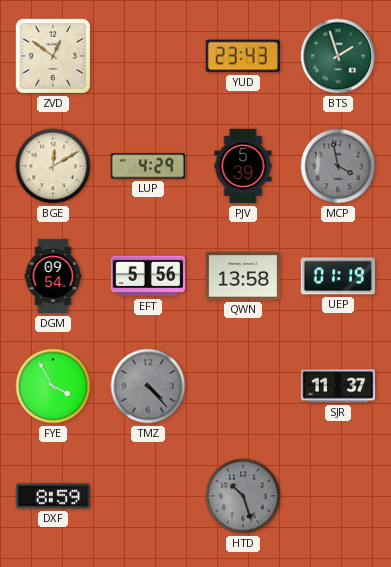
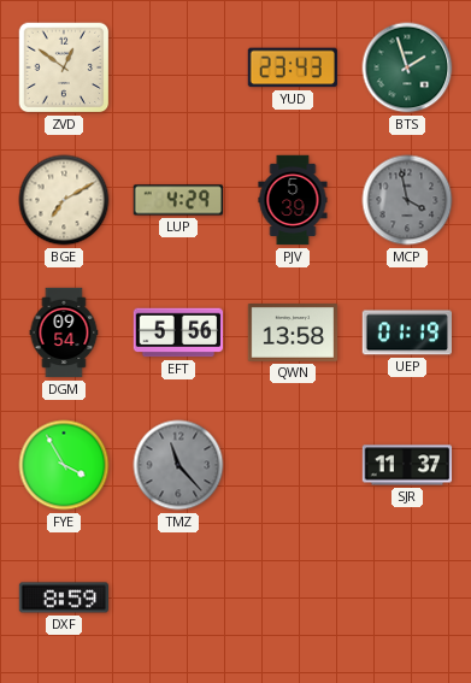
BGE: 12:10 -> 7:10
TMZ: 4:23 -> 11:23
HTD: 10:27 -> none
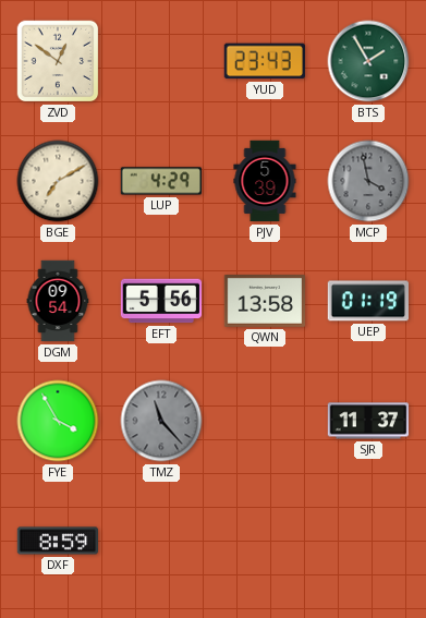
BTS: 1:57 -> 1:55
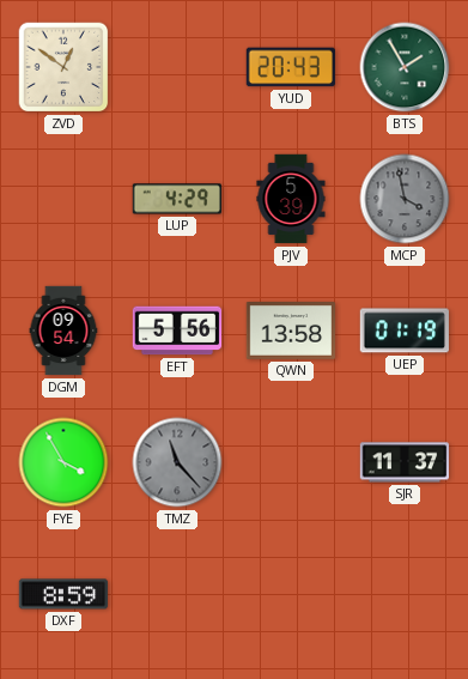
YUD: 23:43 -> 20:43
BGE: 7:10 -> none
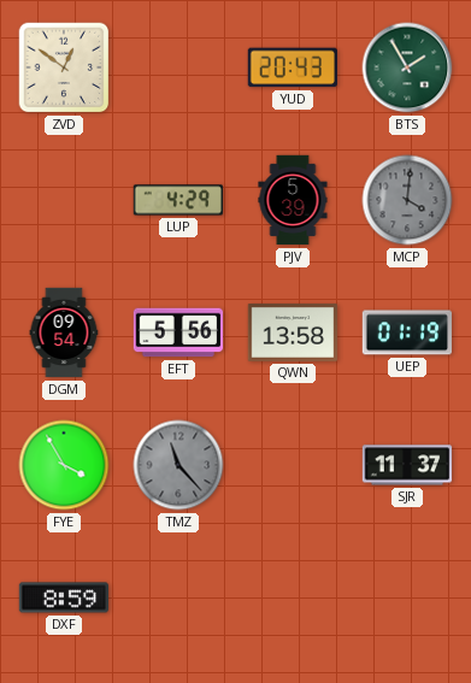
MCP: 3:58 -> 4:01
